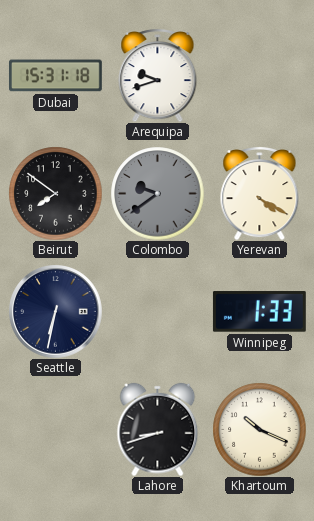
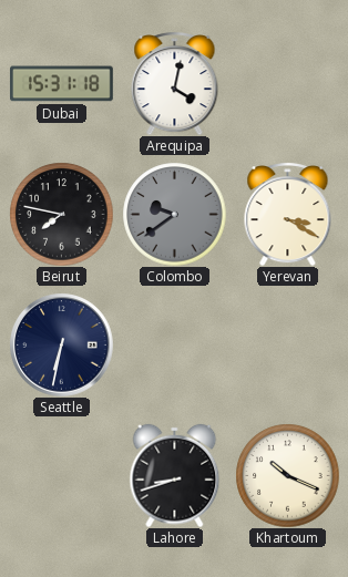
Arequipa: 9:42 -> 4:02
Beirut: 7:51 -> 7:47
Yerevan: 4:20 -> 3:20
Winnipeg: 1:33 -> none
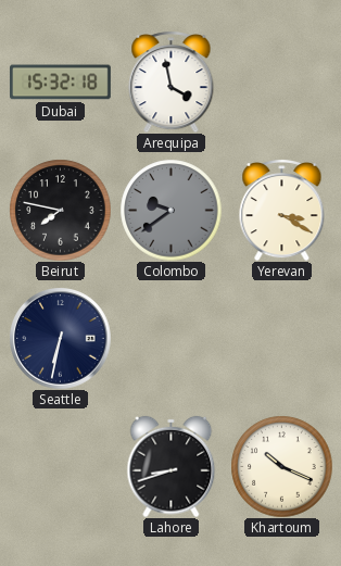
Dubai: 15:31 -> 15:32
Arequipa: 4:02 -> 3:58
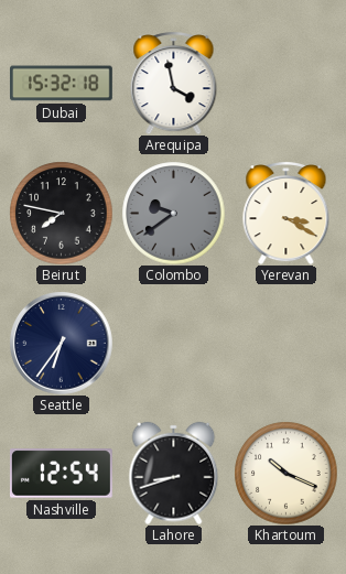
Seattle: 6:32 -> 6:36
Nashville: none -> 12:54
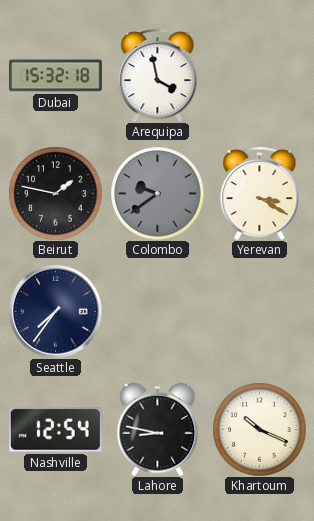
Beirut: 7:47 -> 1:47
Seattle: 6:36 -> 7:36
Lahore: 8:42 -> 8:47
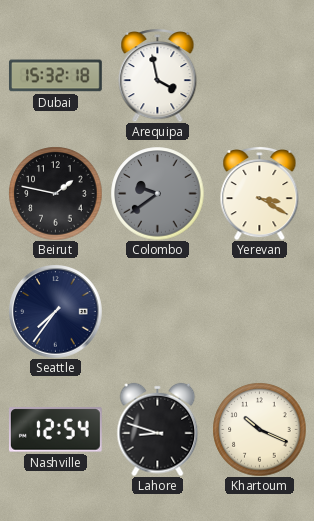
Lahore: 8:47 -> 8:48
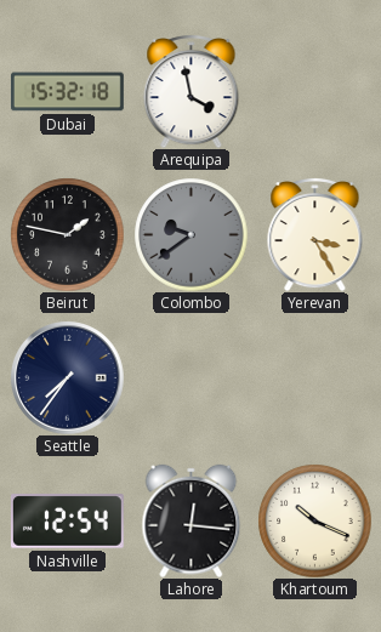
Yerevan: 3:20 -> 3:25
Lahore: 8:48 -> 12:16
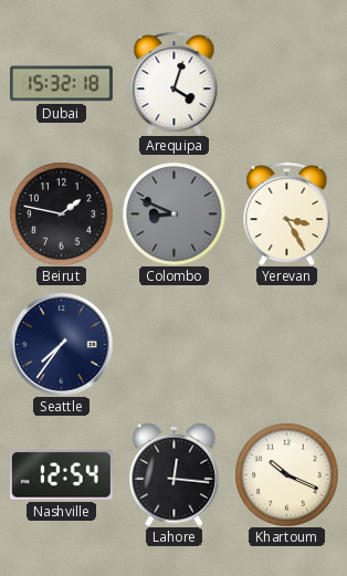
Arequipa: 3:58 -> 4:03
Colombo: 9:39 -> 8:49
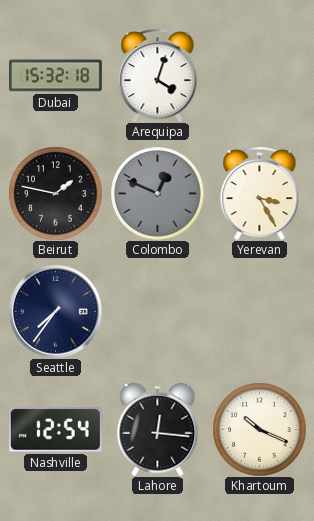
Colombo: 8:49 -> 12:49
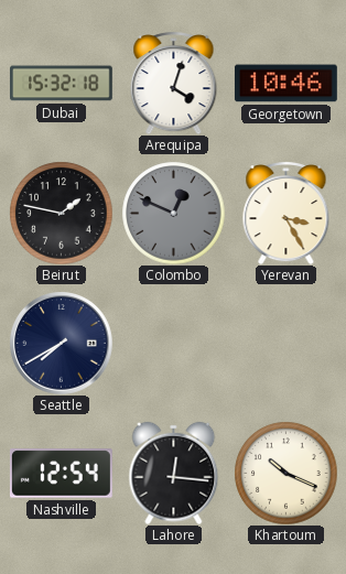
Georgetown: none -> 10:46
Seattle: 7:36 -> 7:40
